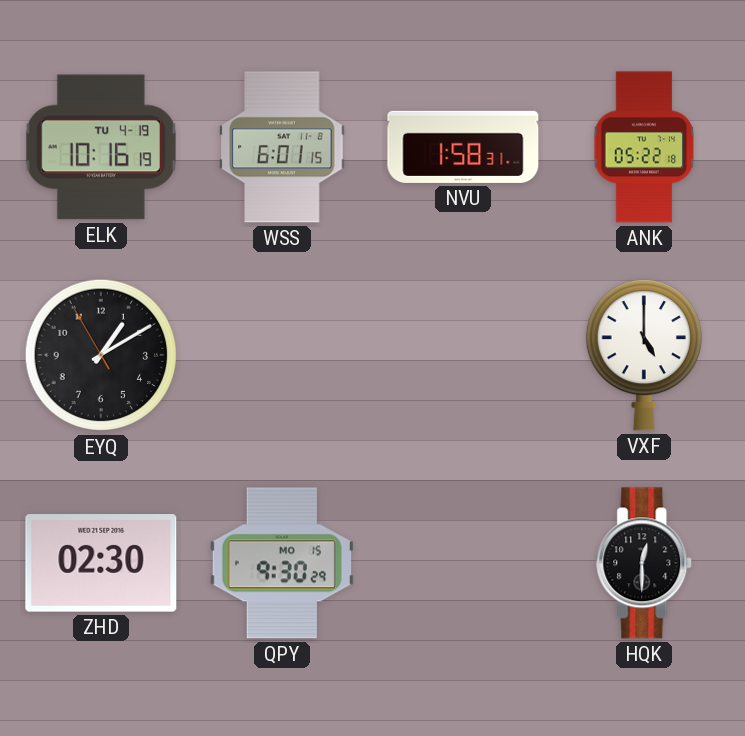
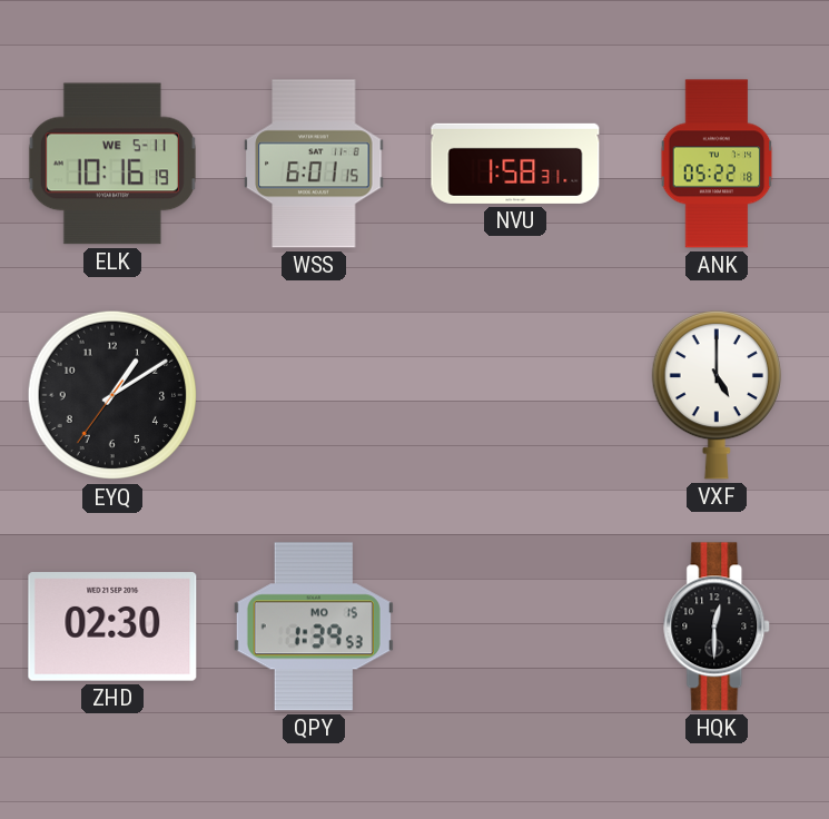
ELK date: TU 4-19 -> WE 5-11
EYQ: 1:09:55 -> 1:09:36
QPY: 9:30 -> 1:39
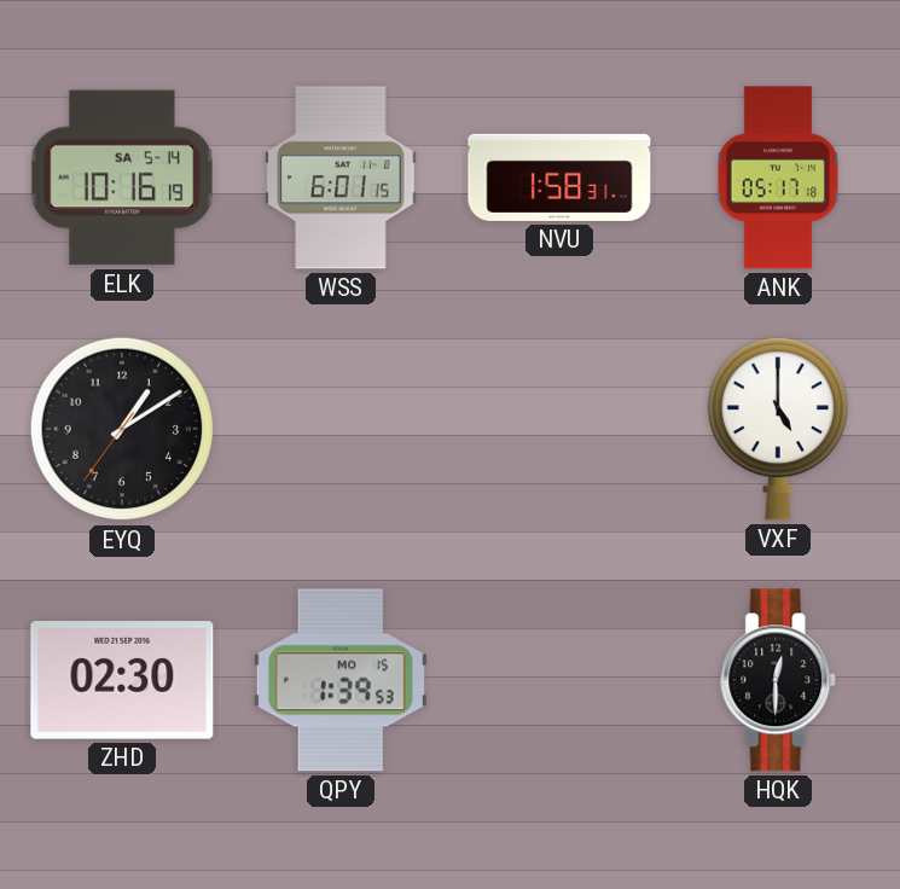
ELK date: WE 5-11 -> SA 5-14
ANK: 05:22 -> 05:17
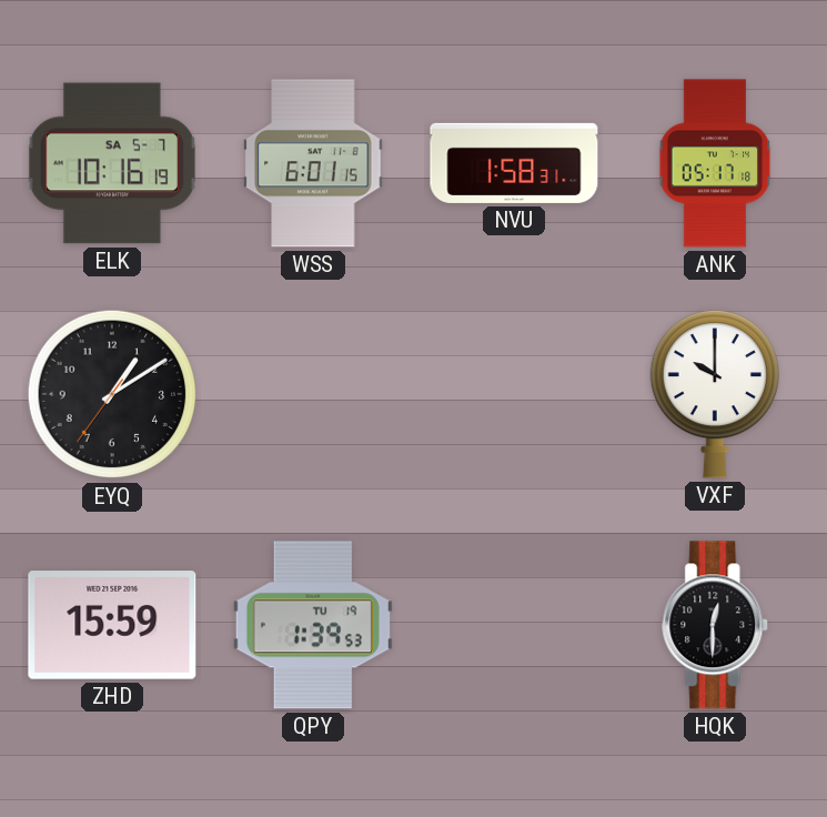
ELK date: SA 5-14 -> SA 5-7
VXF: 5:00 -> 10:00
ZHD: 02:30 -> 15:59
QPY date: MO 15 -> TU 19
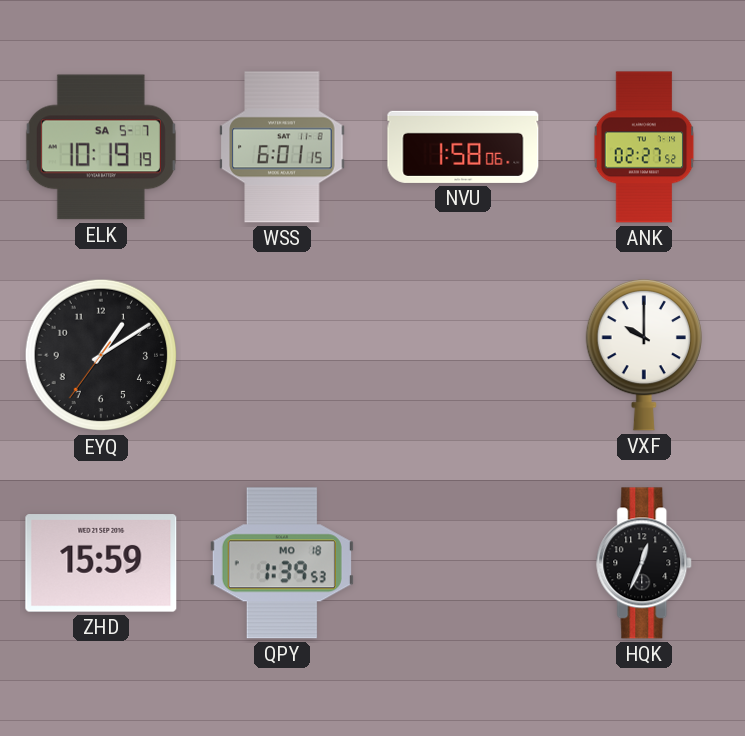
ELK: 10:16 -> 10:19
NVU: 1:58:31 -> 1:58:06
ANK: 05:17 -> 02:27
QPY date: TU 19 -> MO 18
HQK: 12:30 -> 12:34
